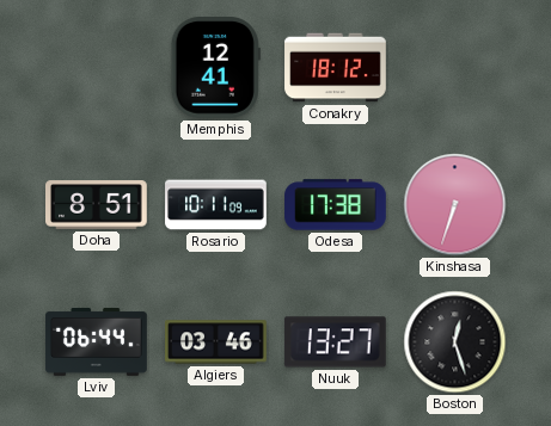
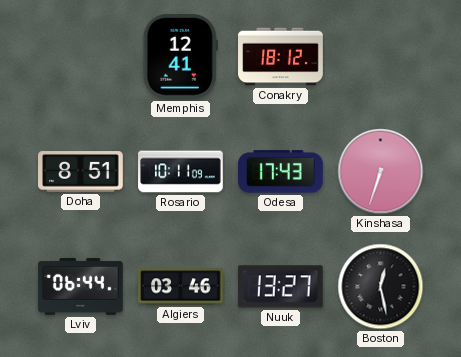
Odesa: 17:38 -> 17:43
Boston: 12:27 -> 12:28
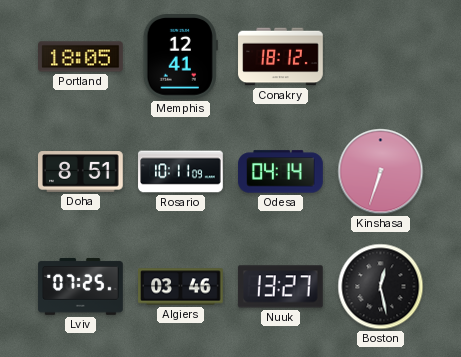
Portland: none -> 18:05
Odesa: 17:43 -> 04:14
Lviv: 06:44 -> 07:25
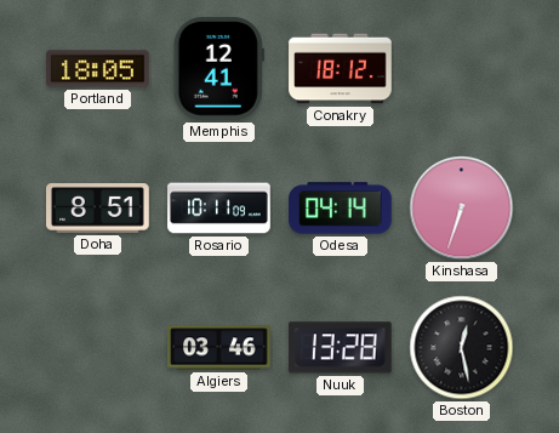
Lviv: 07:25 -> none
Nuuk: 13:27 -> 13:28
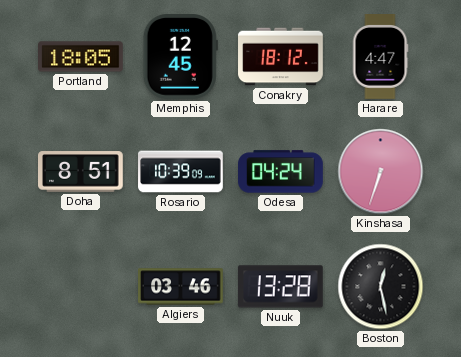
Memphis: 12:41 -> 12:45
Harare: none -> 4:47
Rosario: 10:11 -> 10:39
Odesa: 04:14 -> 04:24
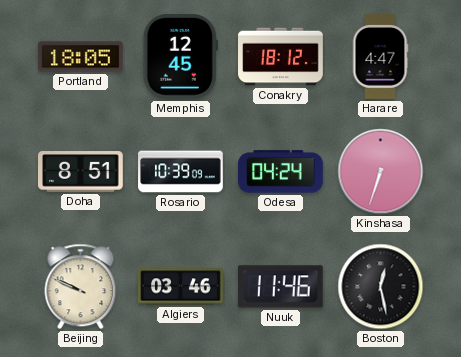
Beijing: none -> 9:49
Nuuk: 13:28 -> 11:46
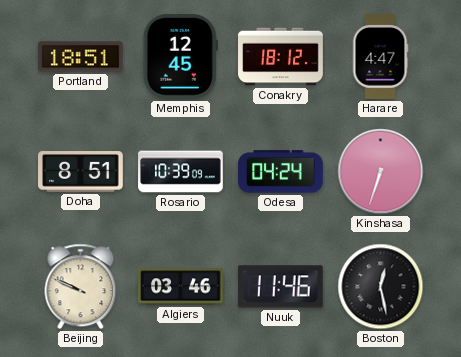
Portland: 18:05 -> 18:51
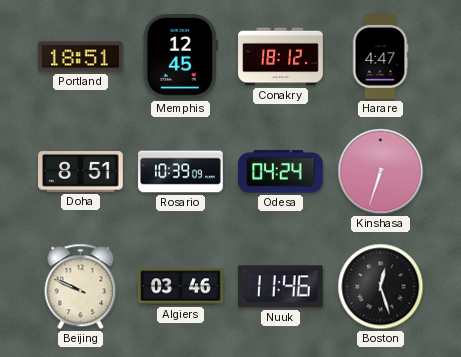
Boston: 12:28 -> 12:27
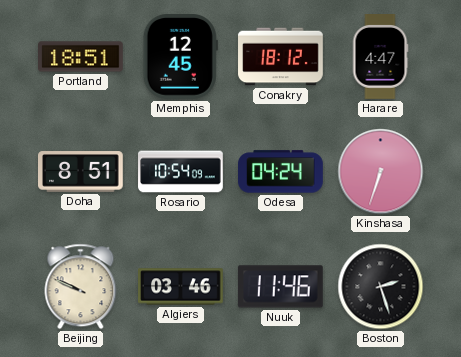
Rosario: 10:39 -> 10:54
Boston: 12:27 -> 2:27
